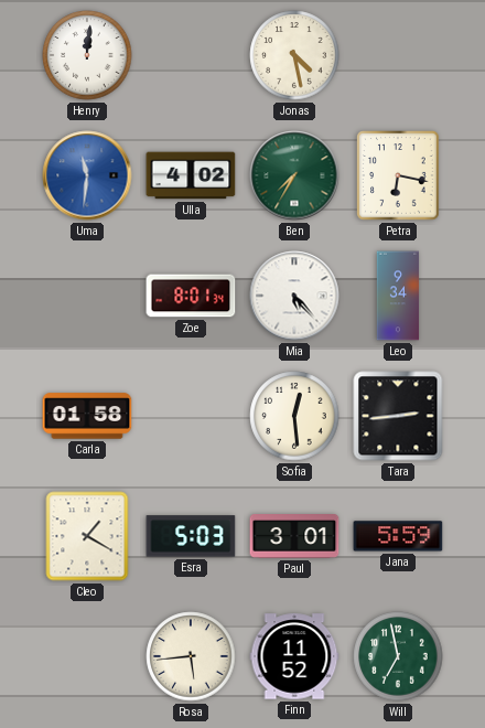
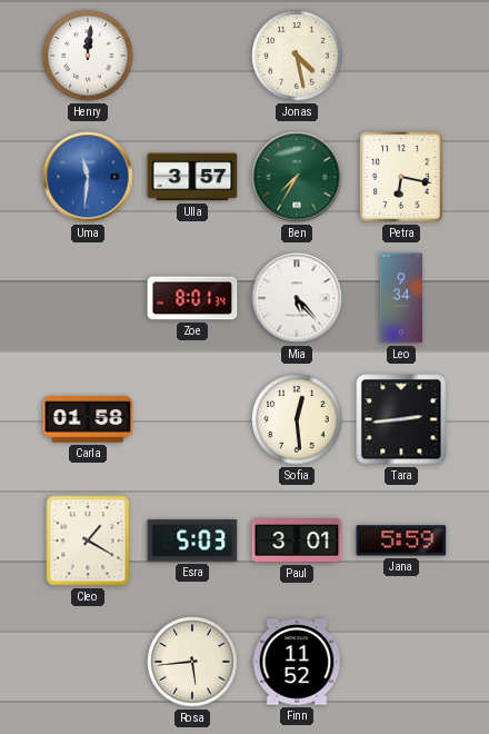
Ulla: 4:02 -> 3:57
Will: 6:58 -> none
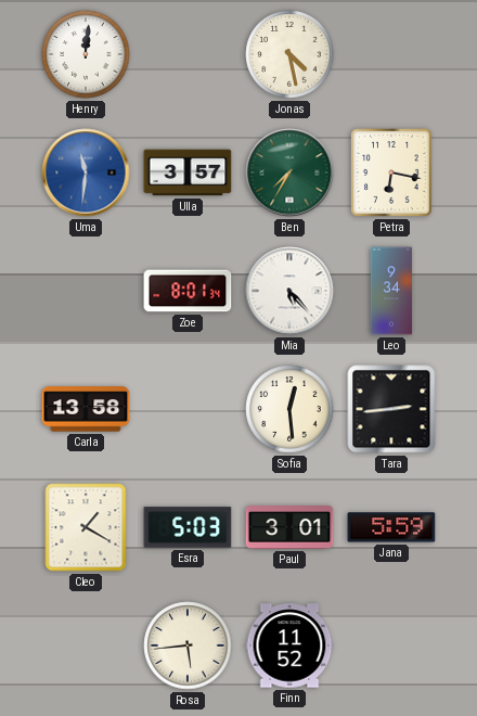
Carla: 01:58 -> 13:58
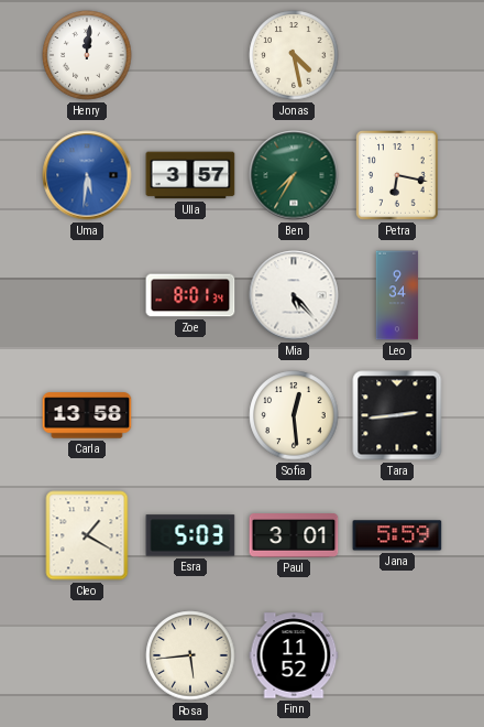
Uma: 11:31 -> 5:31
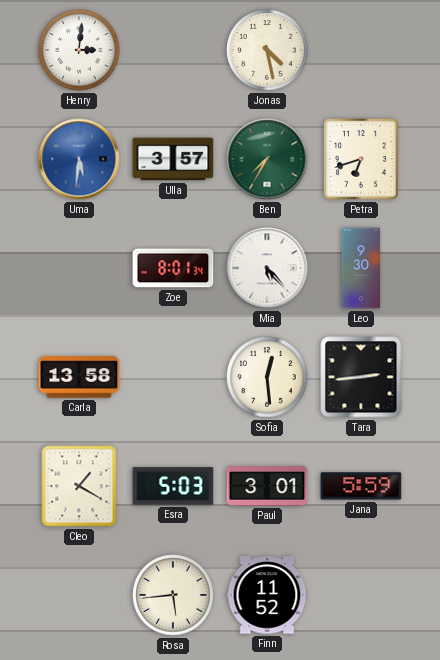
Henry: 12:01 -> 3:01
Petra: 6:17 -> 6:42
Leo: 9:34 -> 9:30
